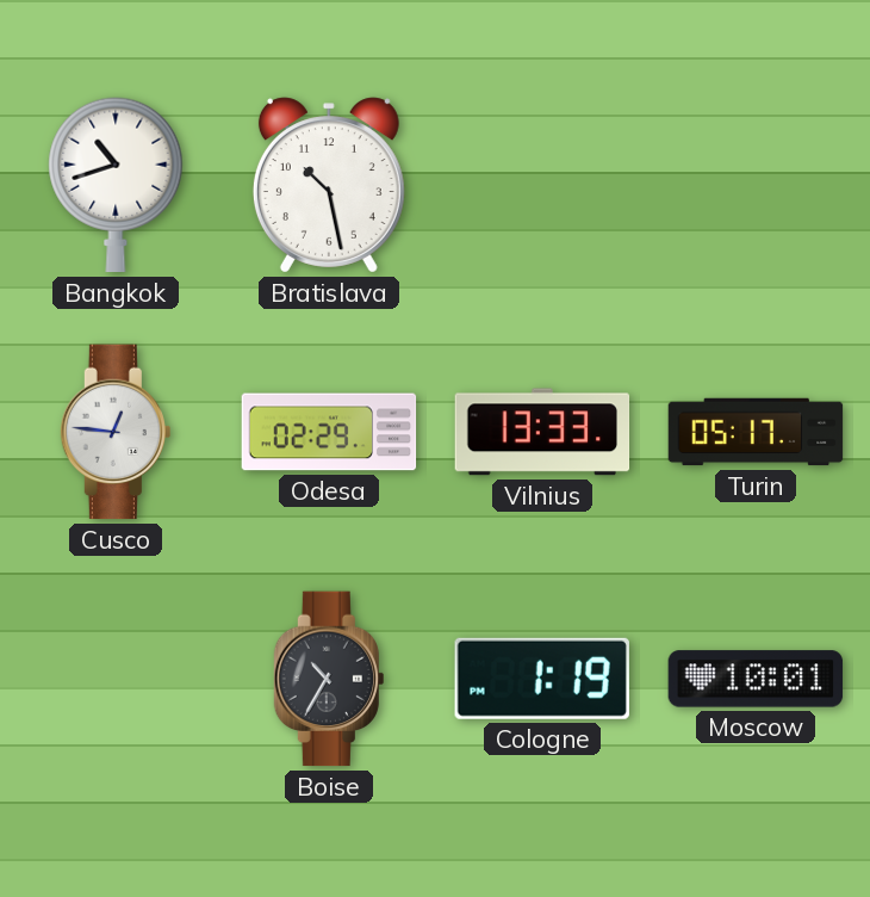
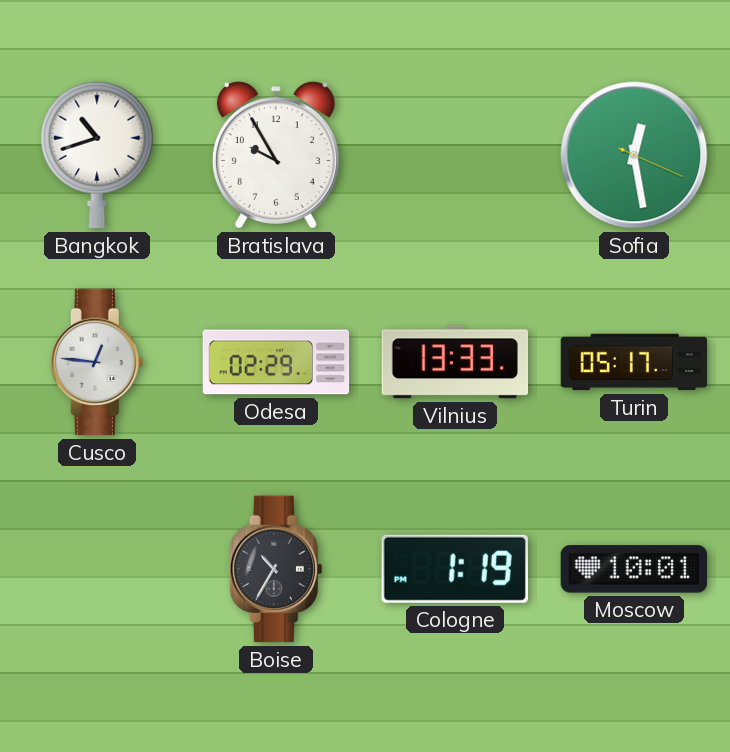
Bratislava: 10:28 -> 9:55
Sofia: none -> 12:28
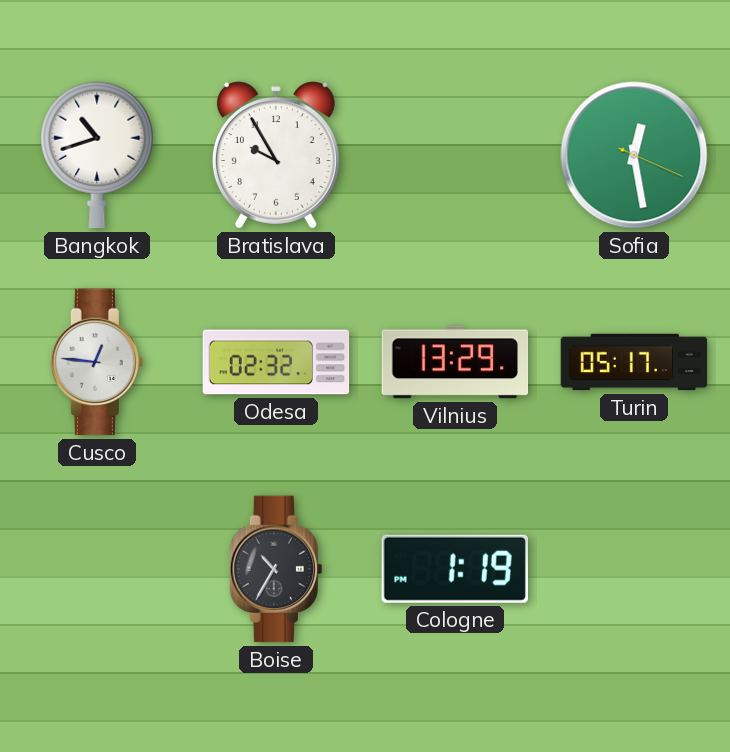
Odesa: 02:29 -> 02:32
Vilnius: 13:33 -> 13:29
Moscow: 10:01 -> none
